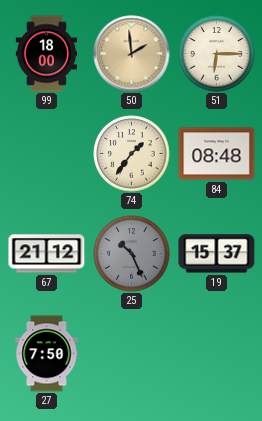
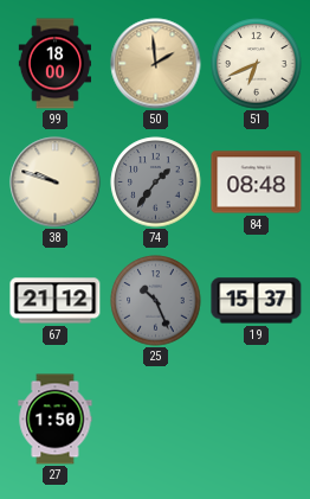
51: 6:15 -> 6:41
38: none -> 9:48
74 dial: cream -> grey
27: 7:50 -> 1:50
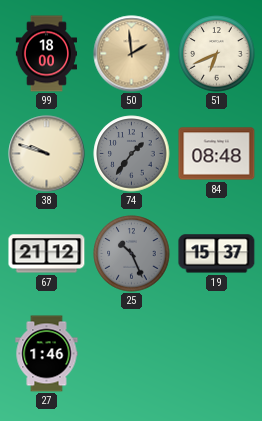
27: 1:50 -> 1:46
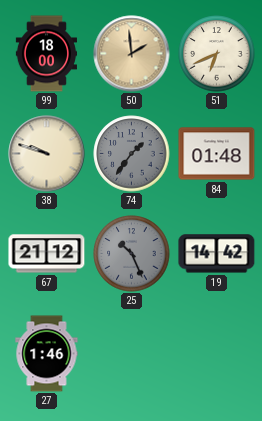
84: 08:48 -> 01:48
19: 15:37 -> 14:42
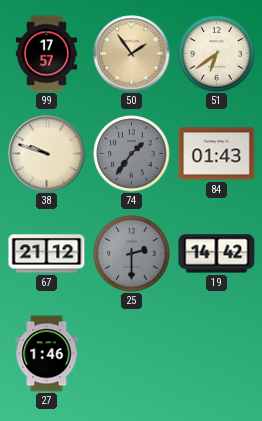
99: 18:00 -> 17:57
50: 1:59 -> 1:54
51: 6:41 -> 6:39
84: 01:48 -> 01:43
25: 10:26 -> 2:30
